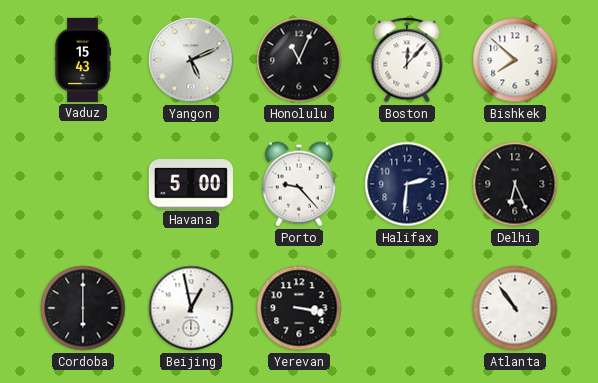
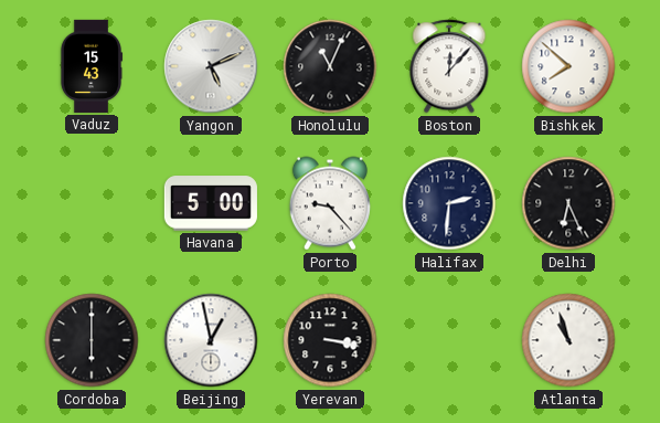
Atlanta: 10:54 -> 10:57
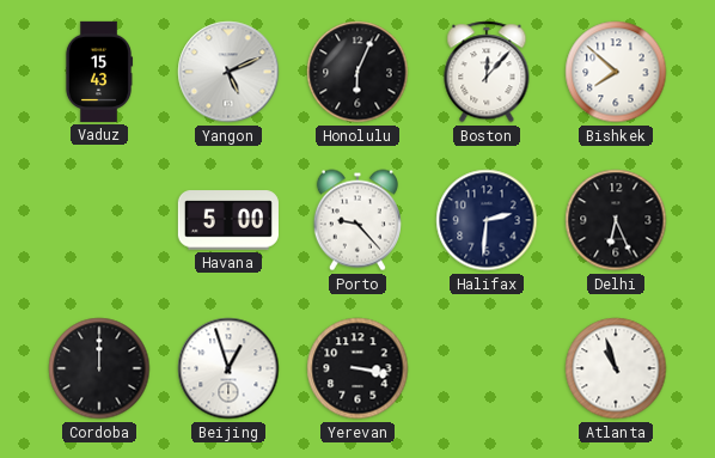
Honolulu: 11:04 -> 6:04
Cordoba: 6:00 -> 12:00
Beijing: 12:58 -> 12:57
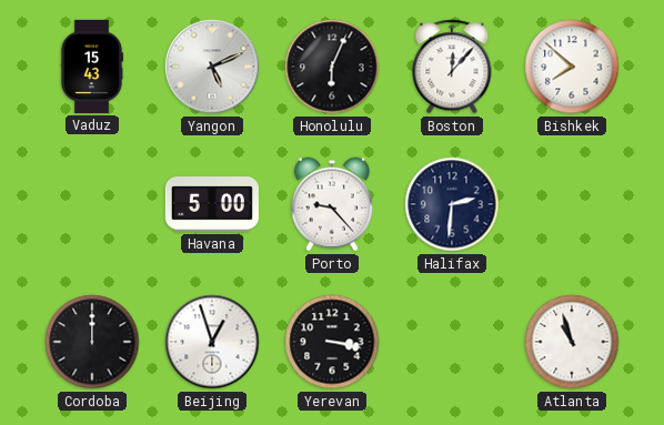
Delhi: 6:26 -> none
